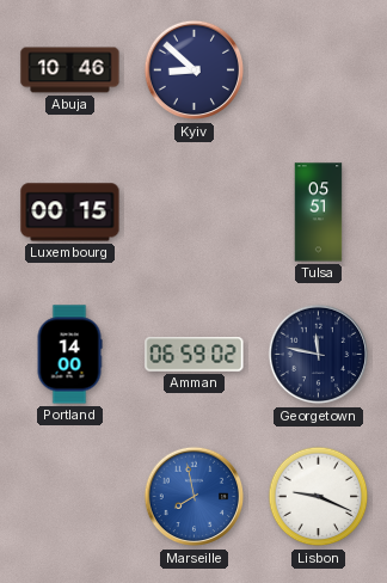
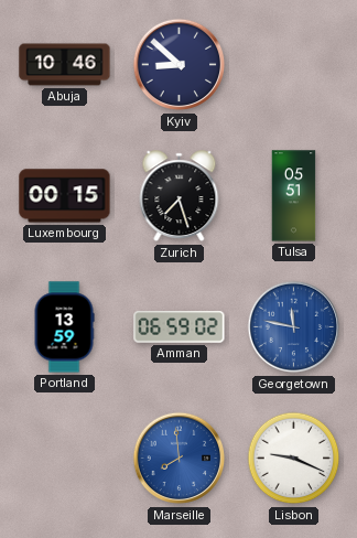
Zurich: none -> 7:27
Portland: 14:00 -> 13:59
Georgetown dial: navy -> blue
Marseille: 7:58 -> 7:59
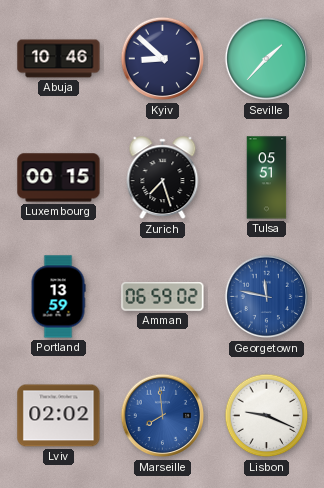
Seville: none -> 1:37
Lviv: none -> 02:02
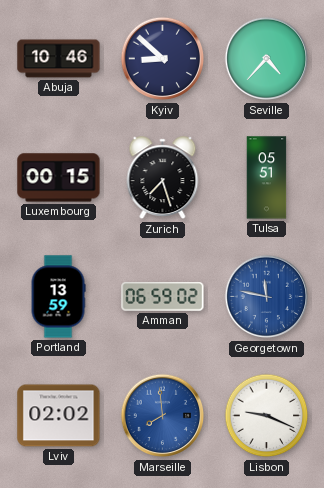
Seville: 1:37 -> 4:37
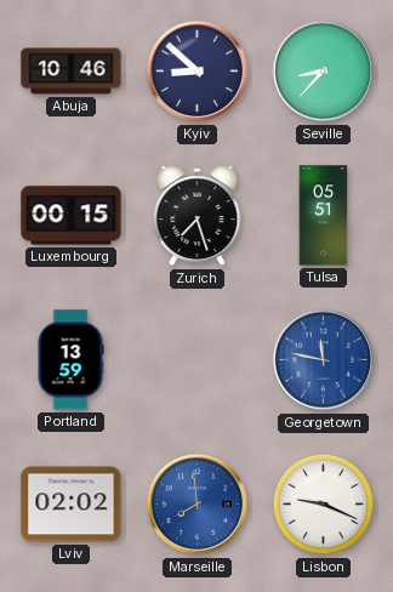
Seville: 4:37 -> 8:37
Amman: 06:59 -> none
